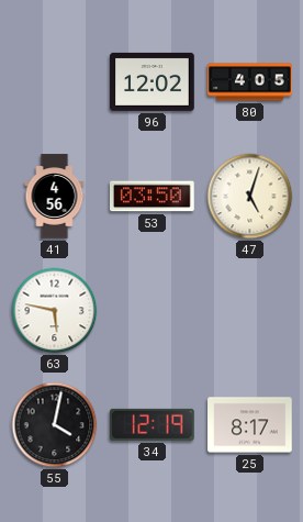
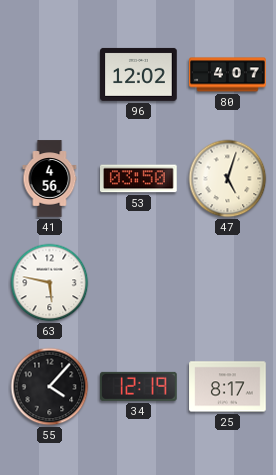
80: 4:05 -> 4:07
55: 4:02 -> 4:07
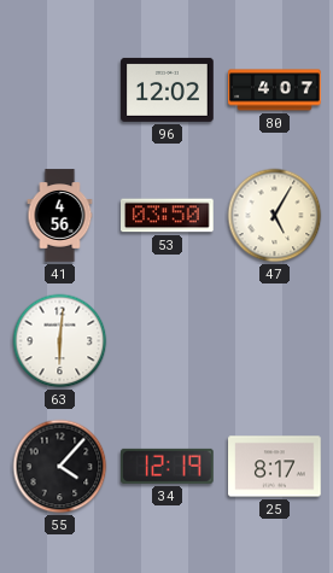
47: 5:03 -> 5:05
63: 5:47 -> 6:01
